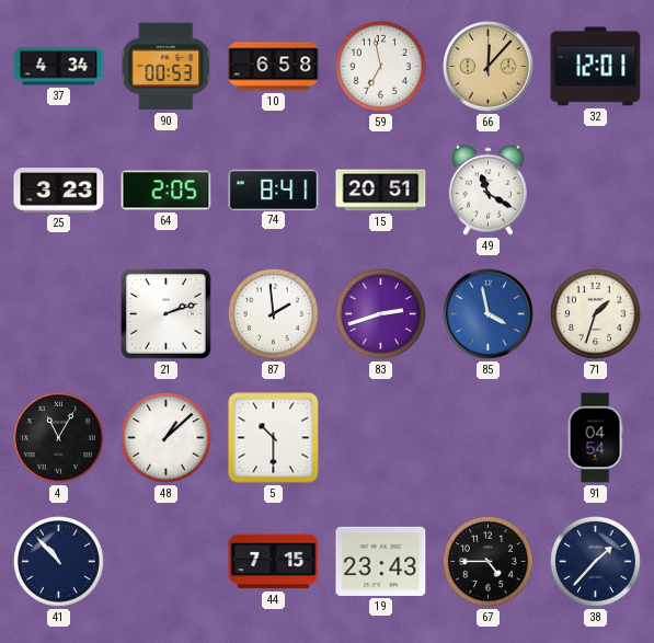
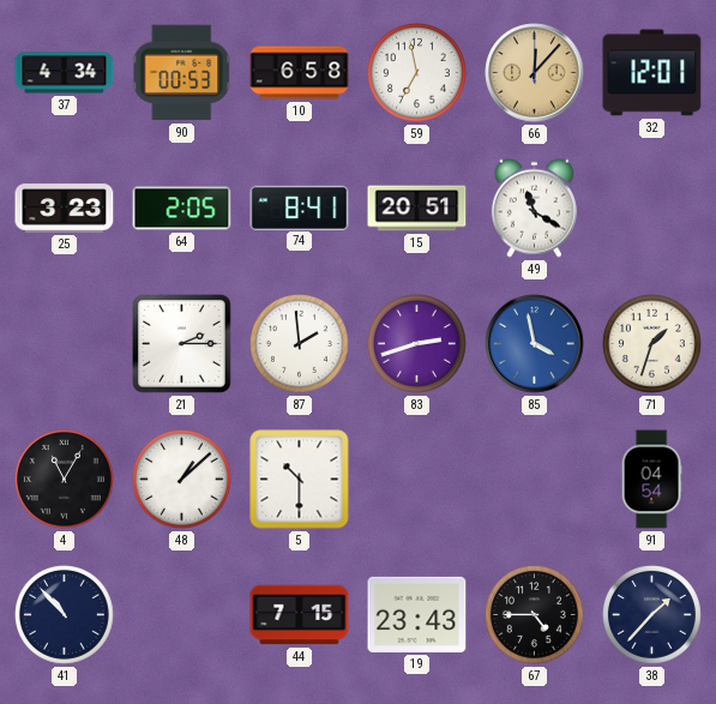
21: 2:12 -> 2:15
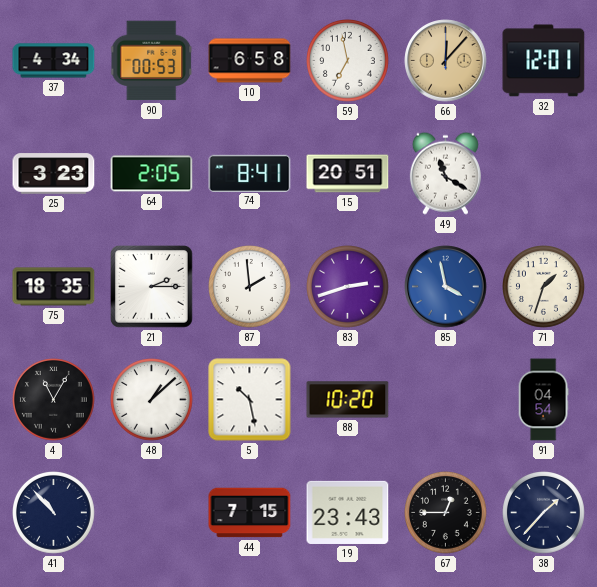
75: none -> 18:35
5: 10:30 -> 10:28
88: none -> 10:20
67: 4:45 -> 12:45
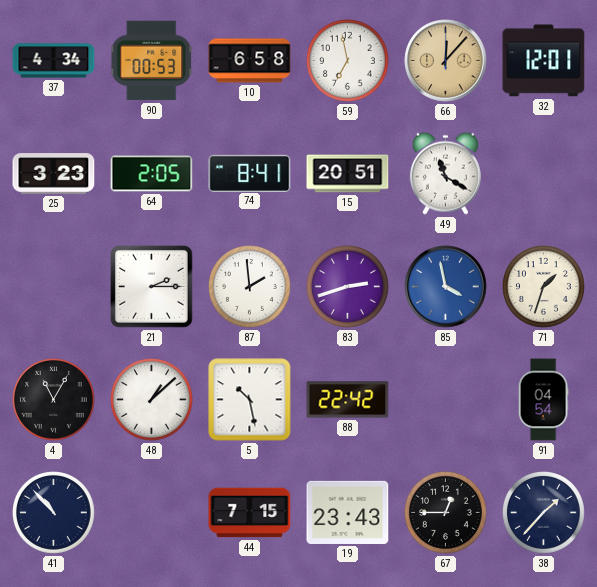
75: 18:35 -> none
88: 10:20 -> 22:42
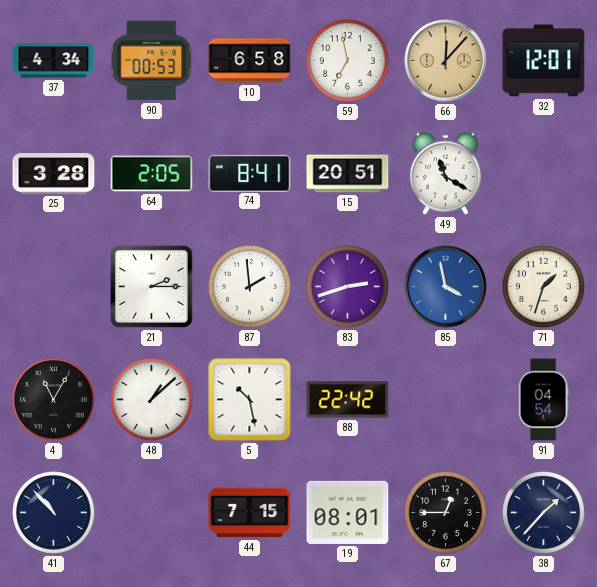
25: 3:23 -> 3:28
19: 23:43 -> 08:01
